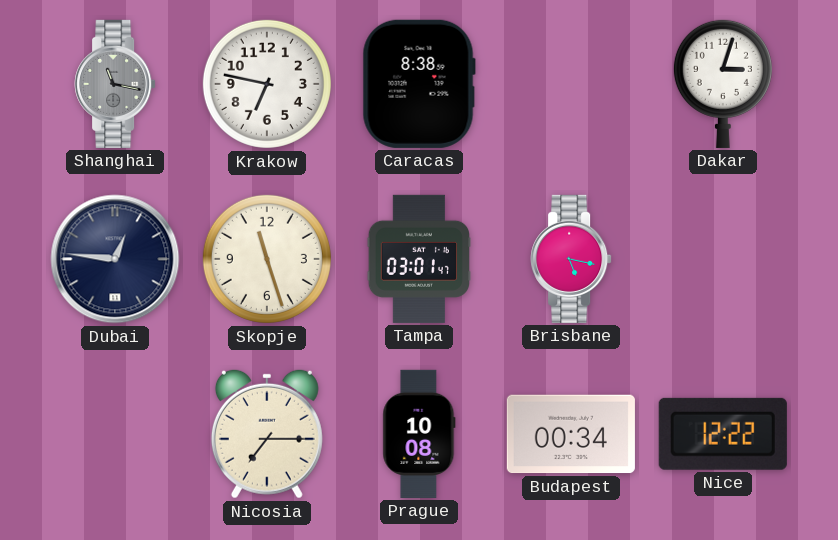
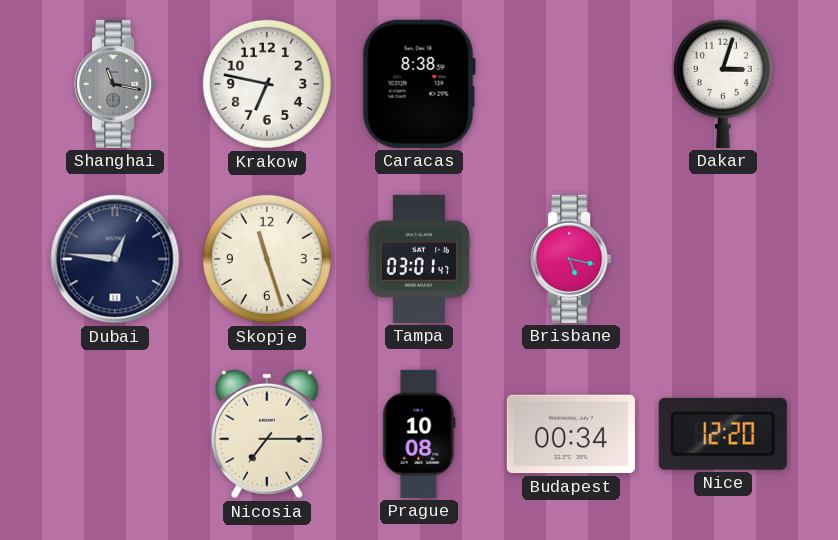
Nice: 12:22 -> 12:20
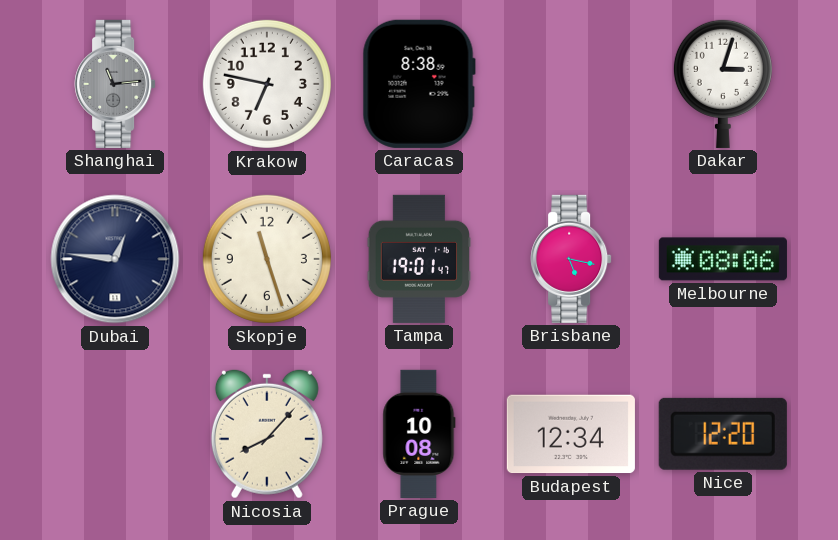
Shanghai: 11:17 -> 11:14
Tampa: 03:01 -> 19:01
Melbourne: none -> 08:06
Nicosia: 7:15 -> 8:07
Budapest: 00:34 -> 12:34
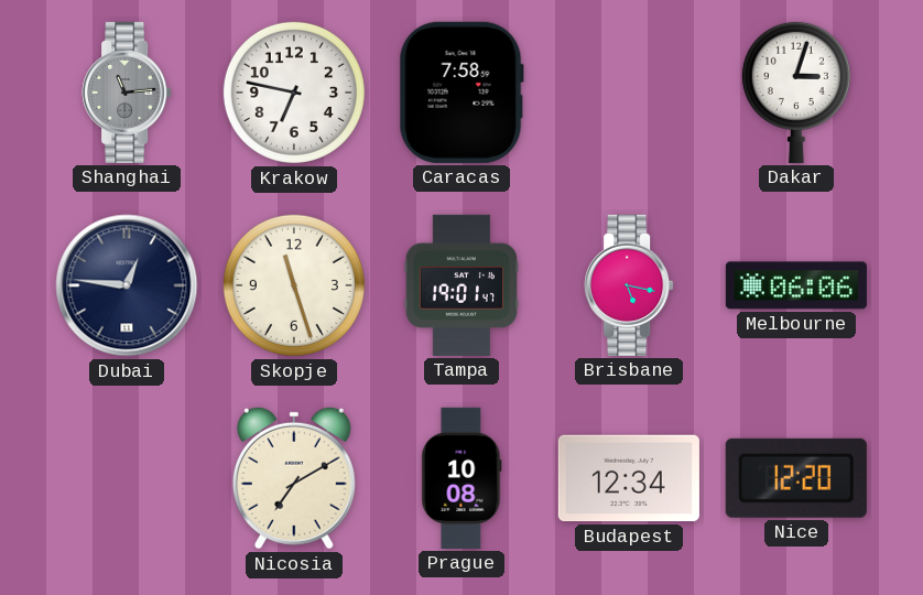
Caracas: 8:38 -> 7:58
Melbourne: 08:06 -> 06:06
Nicosia: 8:07 -> 7:10
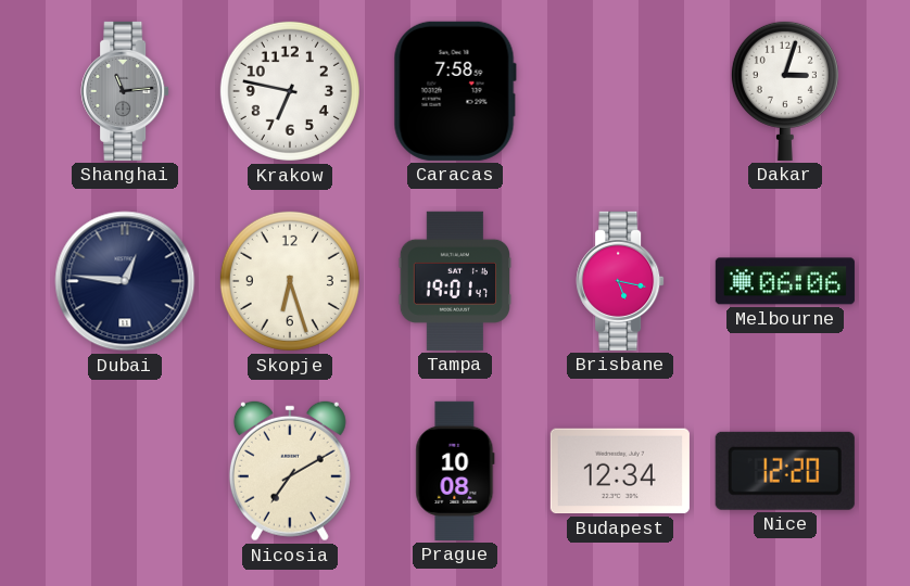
Skopje: 11:27 -> 6:27
